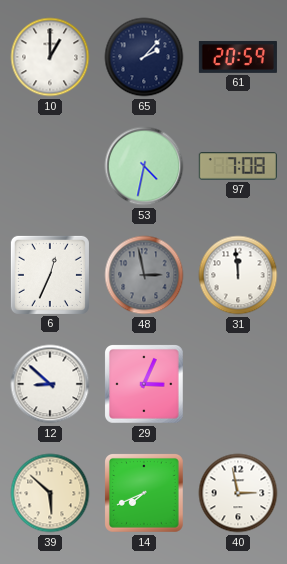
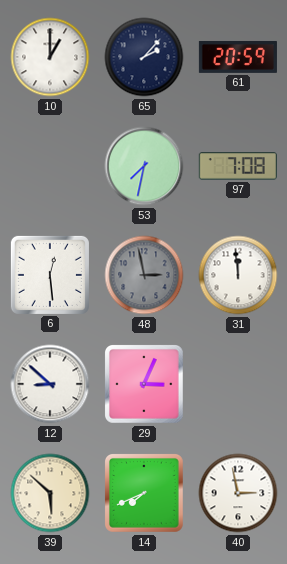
53: 4:32 -> 7:32
6: 12:34 -> 12:29
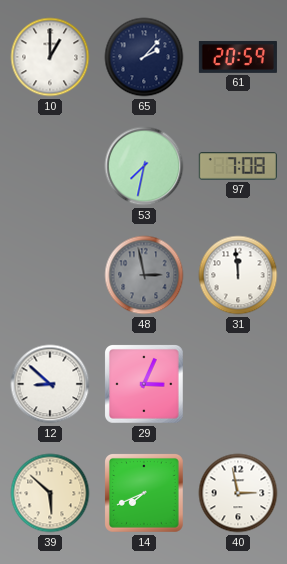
6: 12:29 -> none
